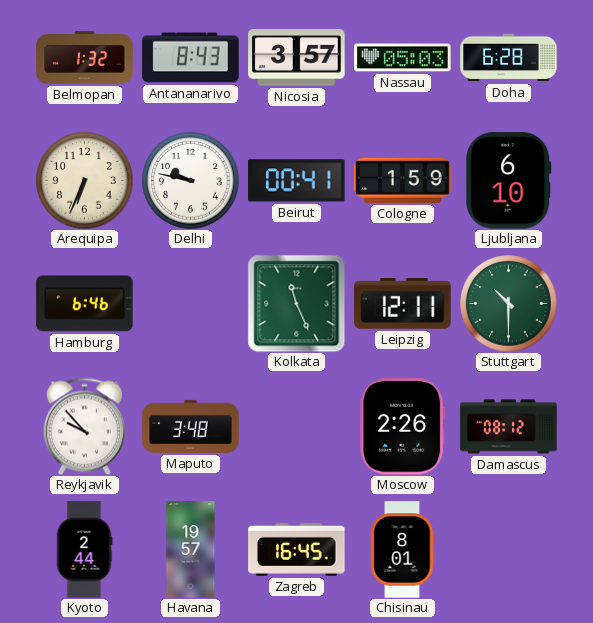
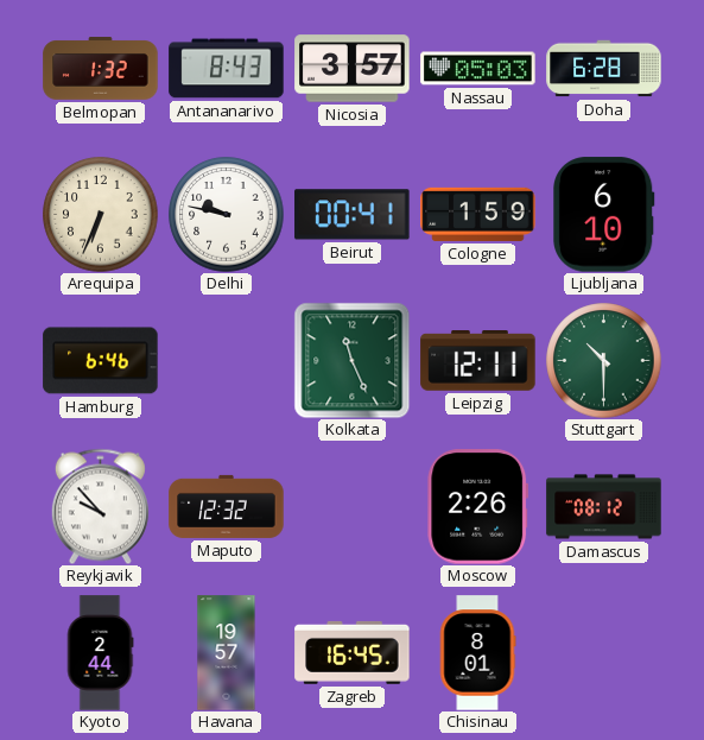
Maputo: 3:48 -> 12:32
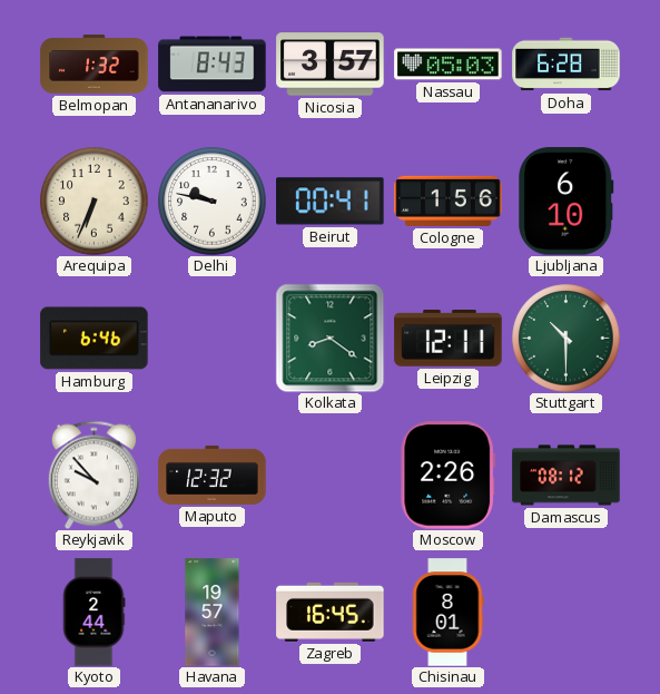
Cologne: 1:59 -> 1:56
Kolkata: 11:26 -> 8:21
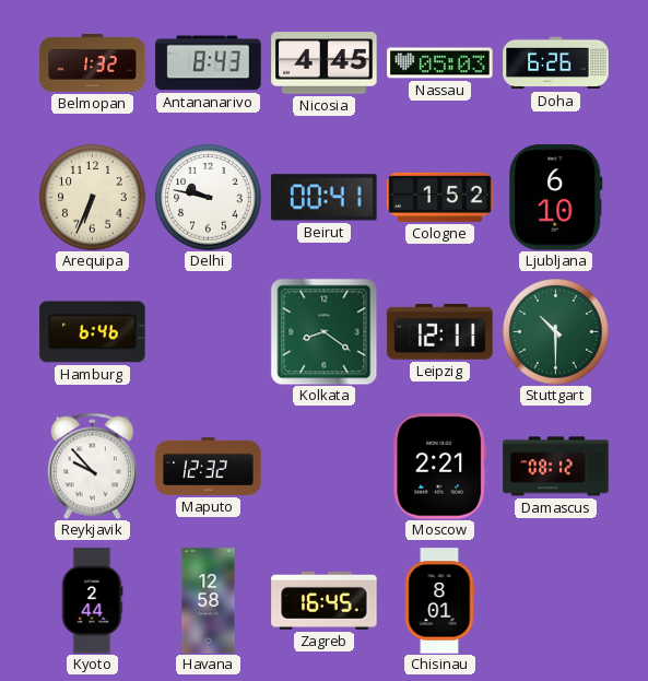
Nicosia: 3:57 -> 4:45
Doha: 6:28 -> 6:26
Cologne: 1:56 -> 1:52
Moscow: 2:26 -> 2:21
Havana: 19:57 -> 12:58
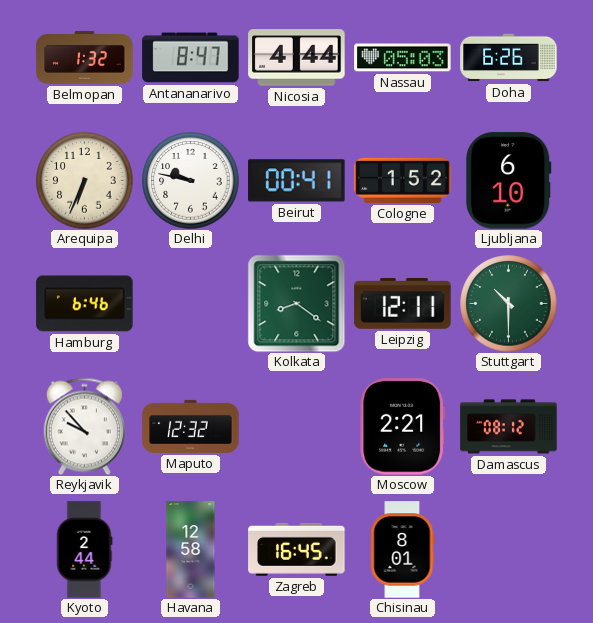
Antananarivo: 8:43 -> 8:47
Nicosia: 4:45 -> 4:44
